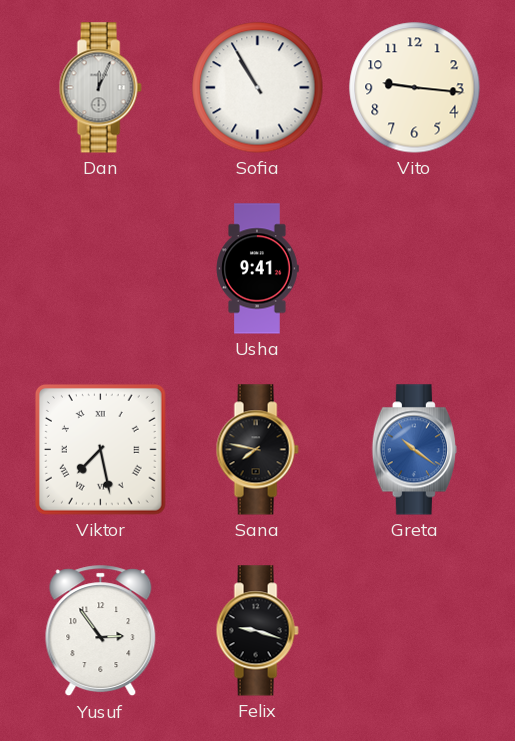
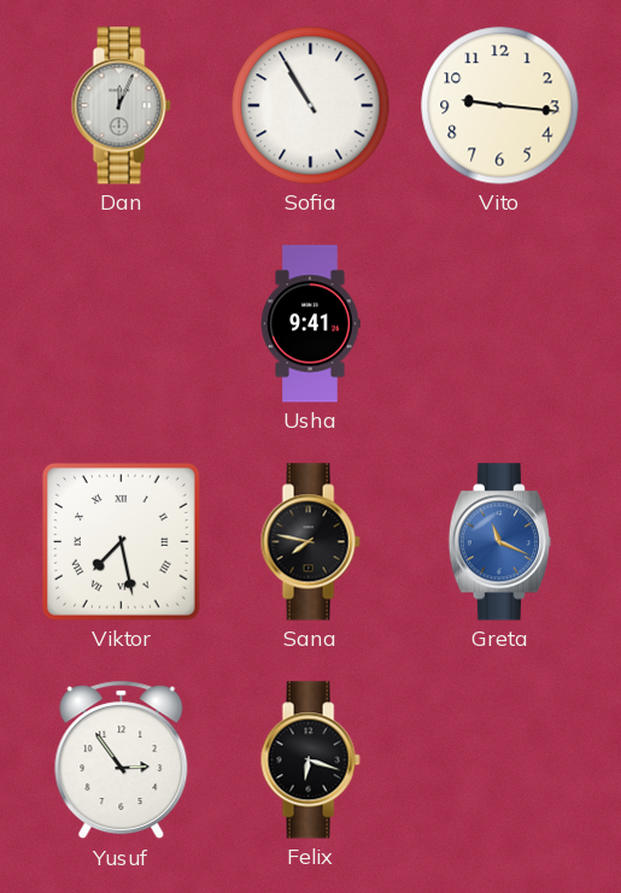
Greta: 10:21 -> 11:19
Felix: 9:18 -> 6:18
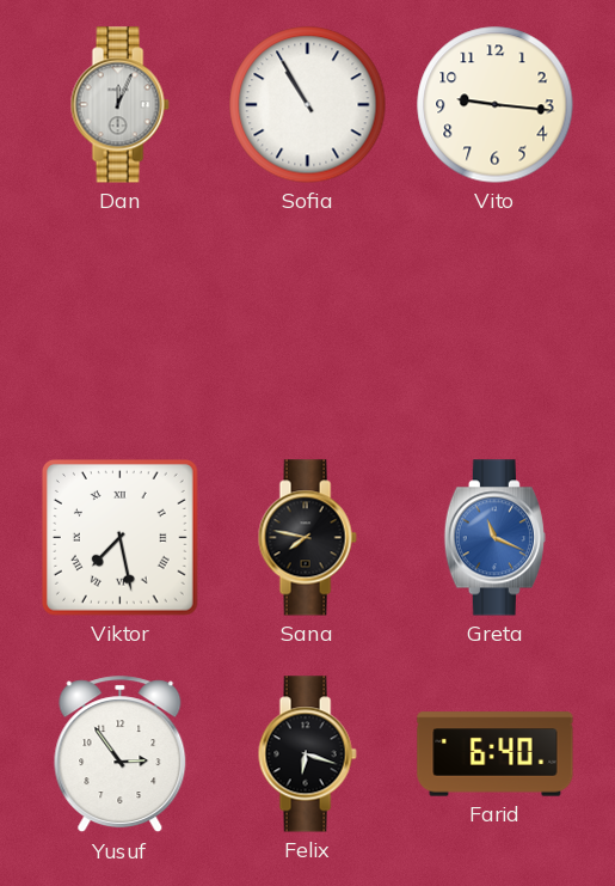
Usha: 9:41 -> none
Farid: none -> 6:40
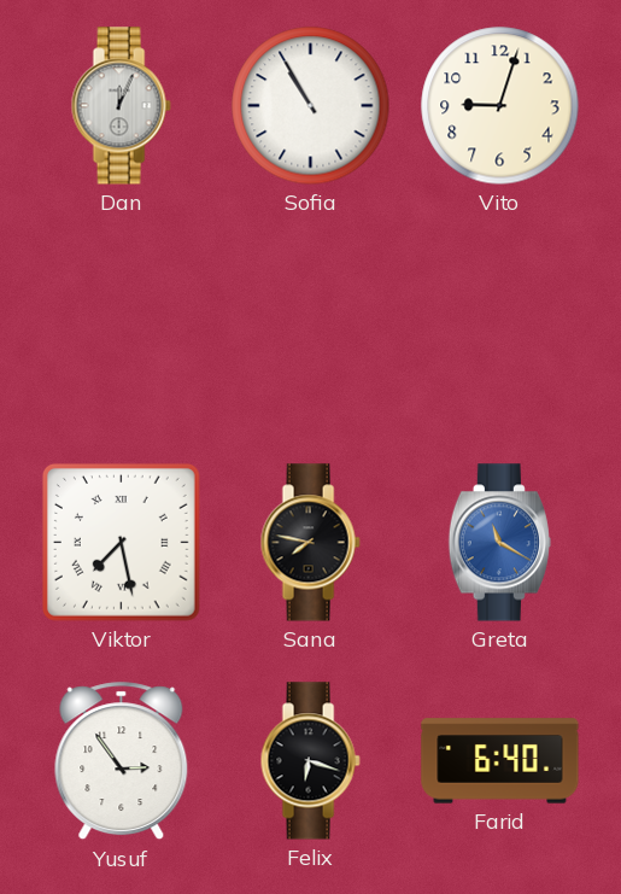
Vito: 9:16 -> 9:03
Greta: 11:19 -> 11:20
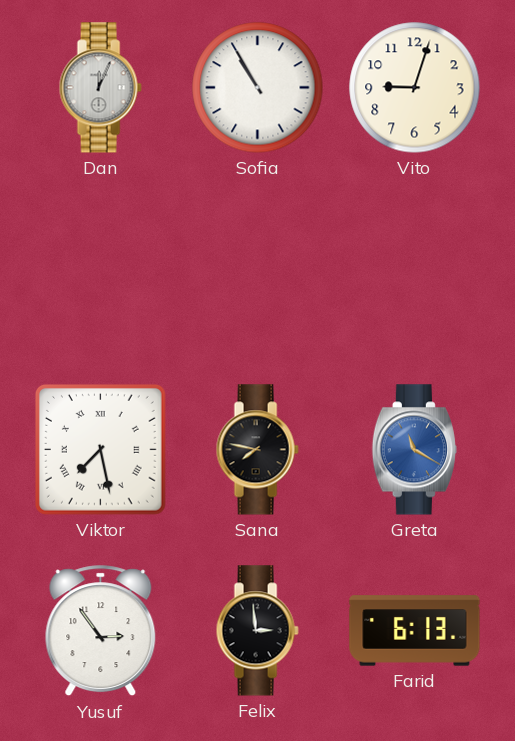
Felix: 6:18 -> 2:59
Farid: 6:40 -> 6:13
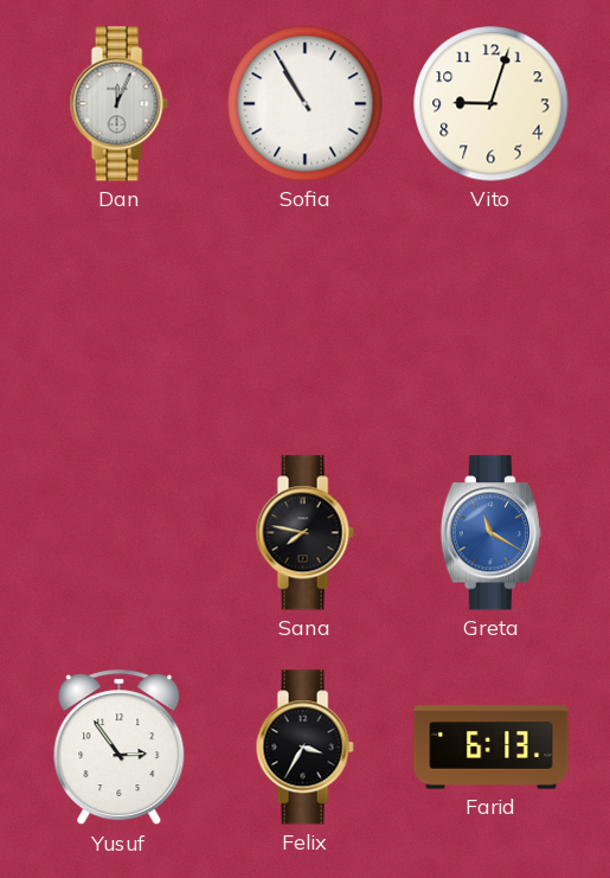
Viktor: 7:28 -> none
Felix: 2:59 -> 3:35
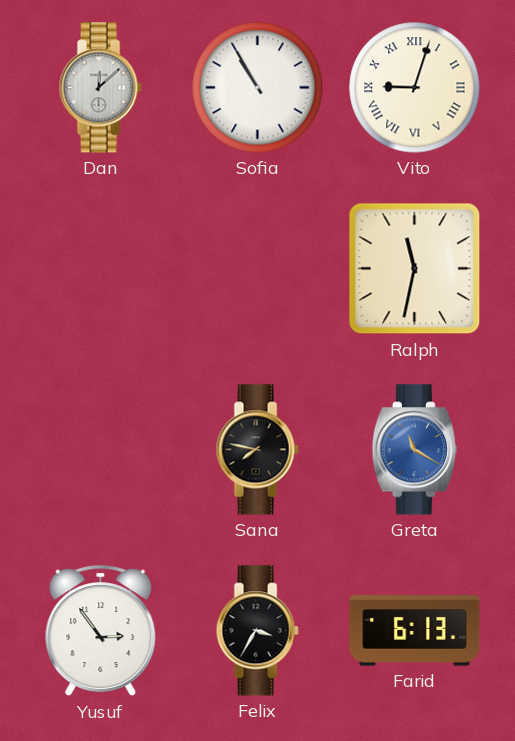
Dan: 12:04 -> 12:08
Vito numerals: Arabic -> Roman
Ralph: none -> 11:32
